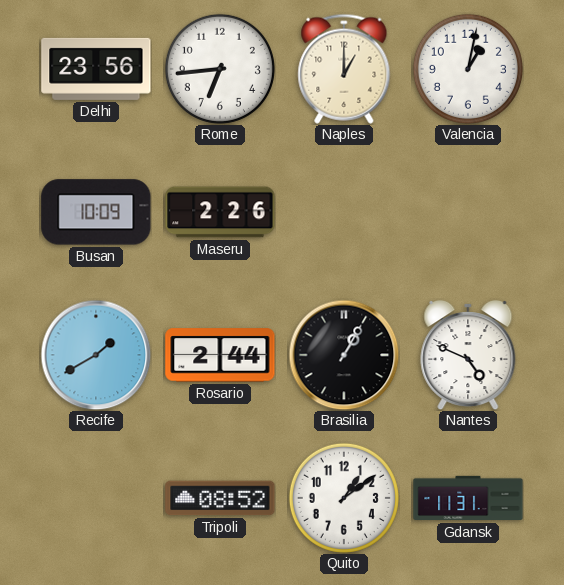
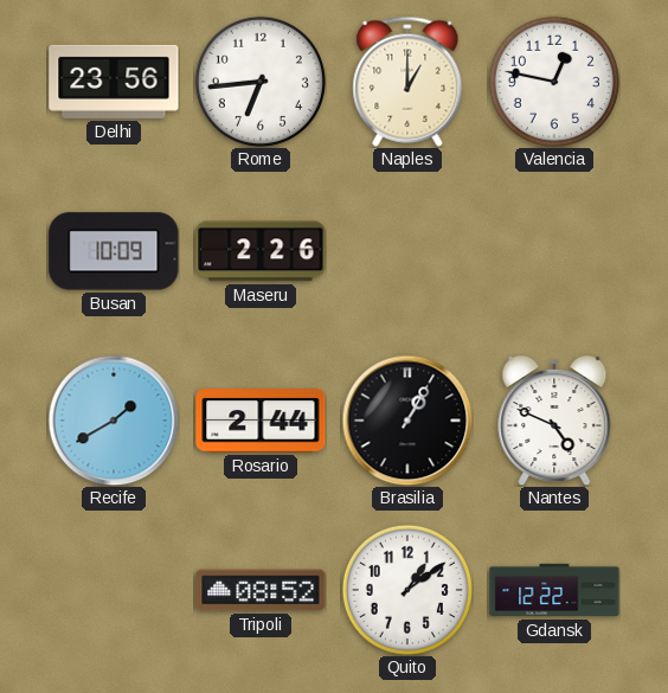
Valencia: 1:02 -> 12:47
Gdansk: 11:31 -> 12:22
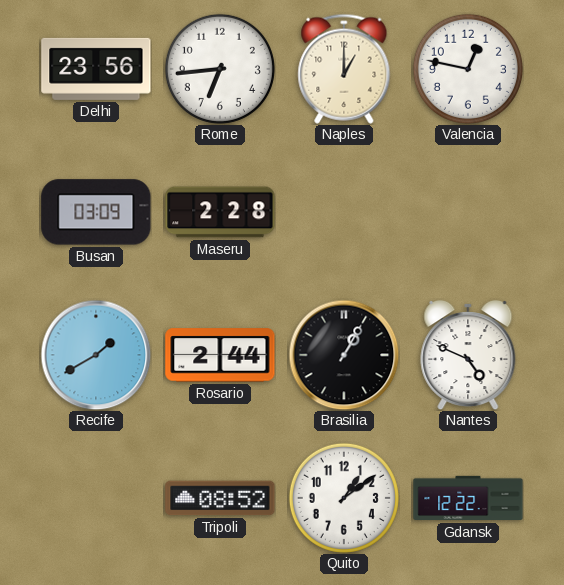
Busan: 10:09 -> 03:09
Maseru: 2:26 -> 2:28
